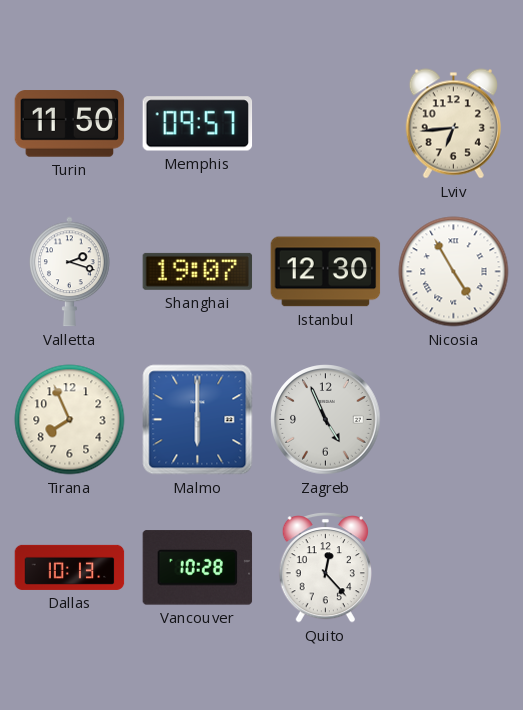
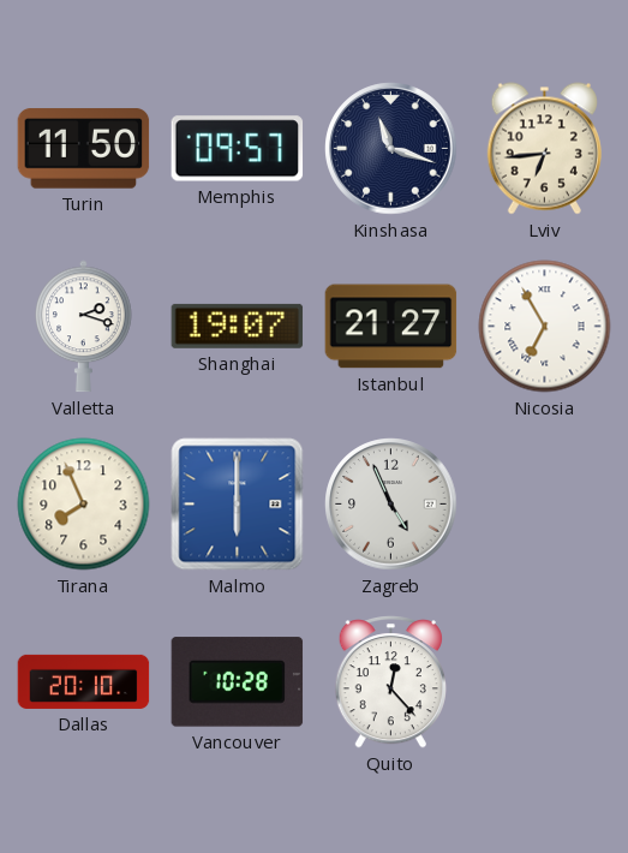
Kinshasa: none -> 11:18
Istanbul: 12:30 -> 21:27
Nicosia: 4:55 -> 6:55
Dallas: 10:13 -> 20:10
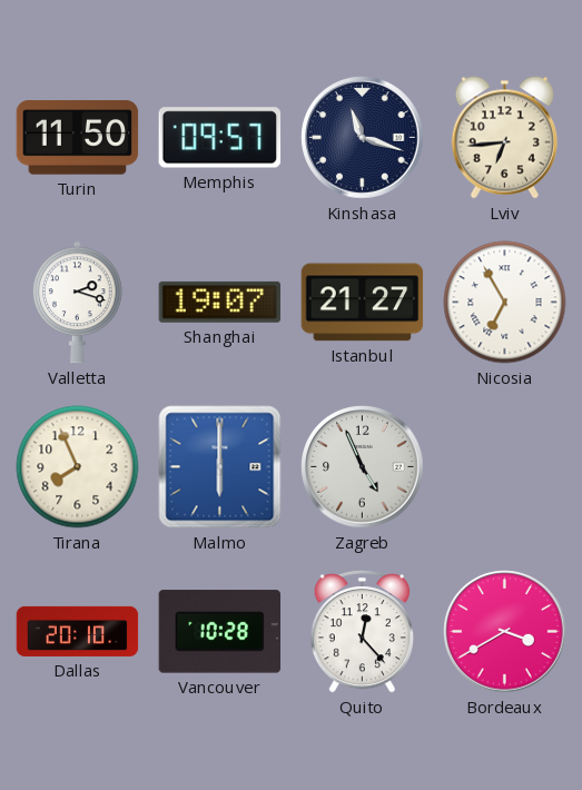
Bordeaux: none -> 3:40
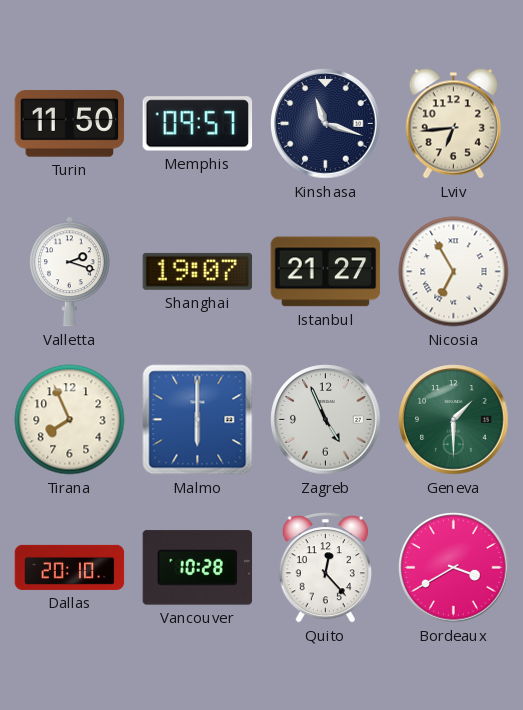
Geneva: none -> 1:30
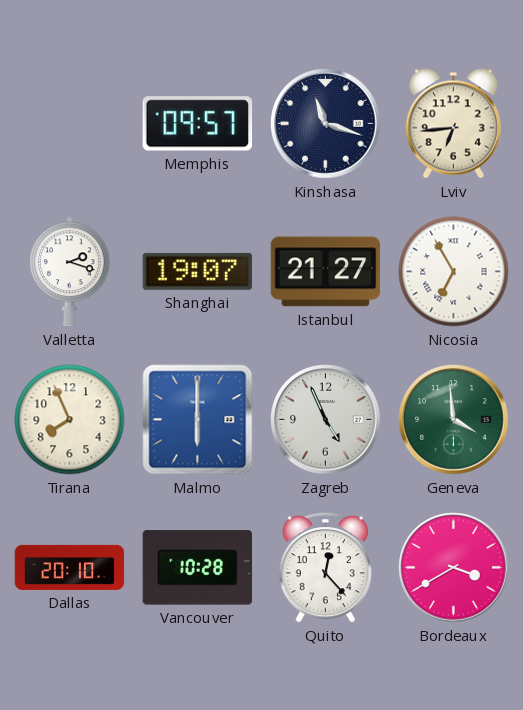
Turin: 11:50 -> none
Geneva: 1:30 -> 3:59
